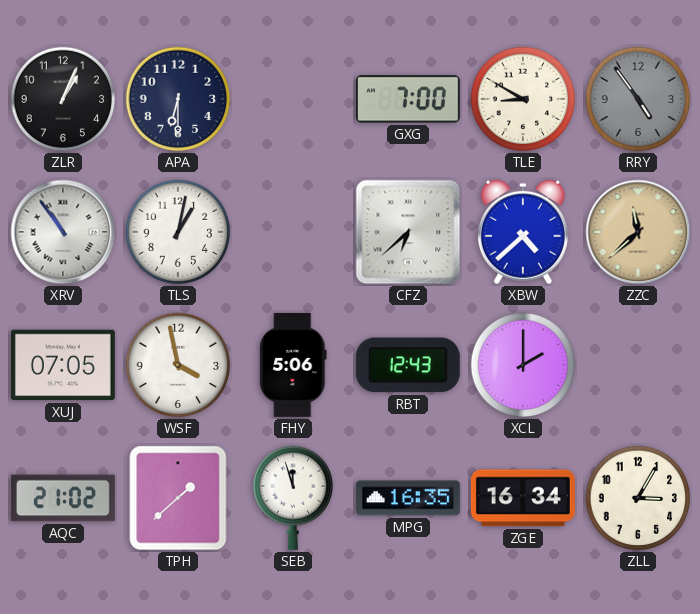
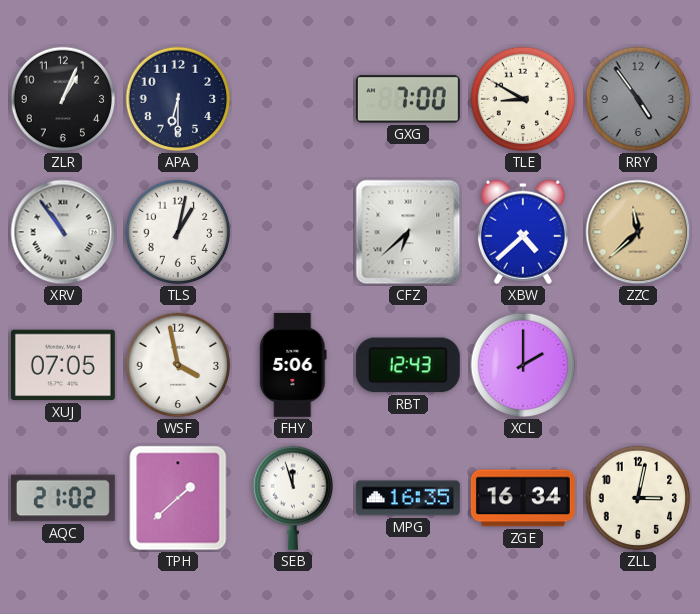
ZLL: 3:05 -> 3:02
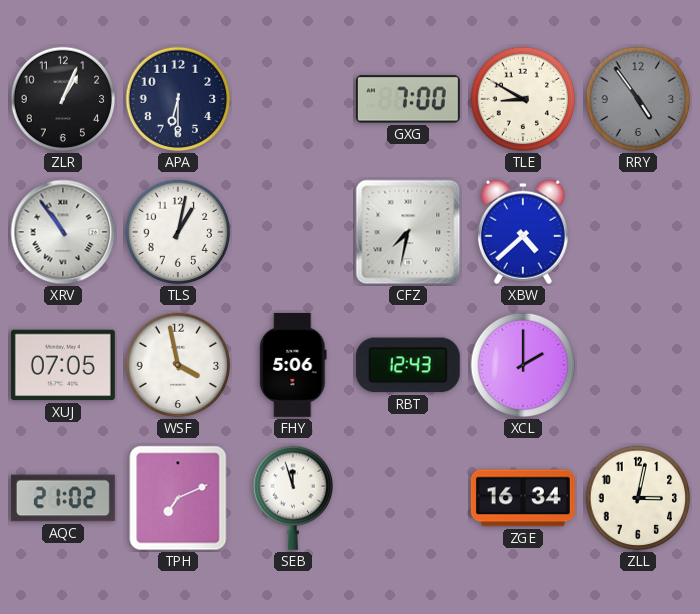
CFZ: 6:38 -> 7:32
ZZC: 11:38 -> none
TPH: 1:38 -> 7:11
MPG: 16:35 -> none
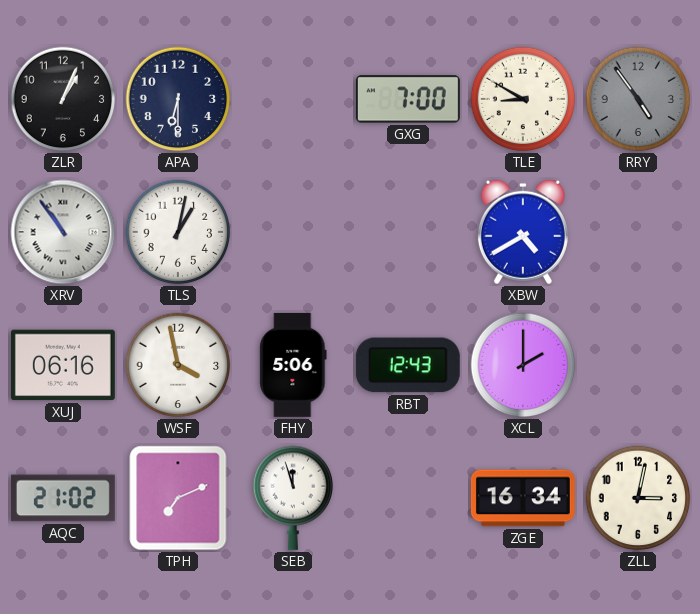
CFZ: 7:32 -> none
XBW: 4:38 -> 4:40
XUJ: 07:05 -> 06:16
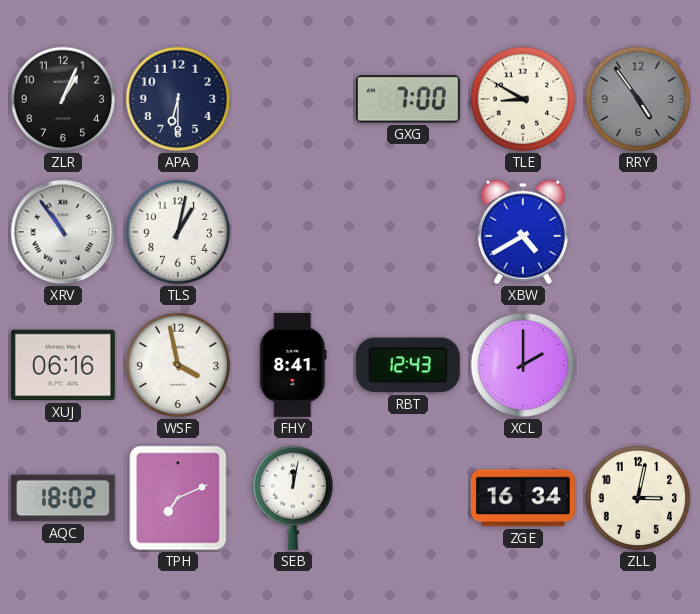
FHY: 5:06 -> 8:41
AQC: 21:02 -> 18:02
SEB: 11:57 -> 12:02
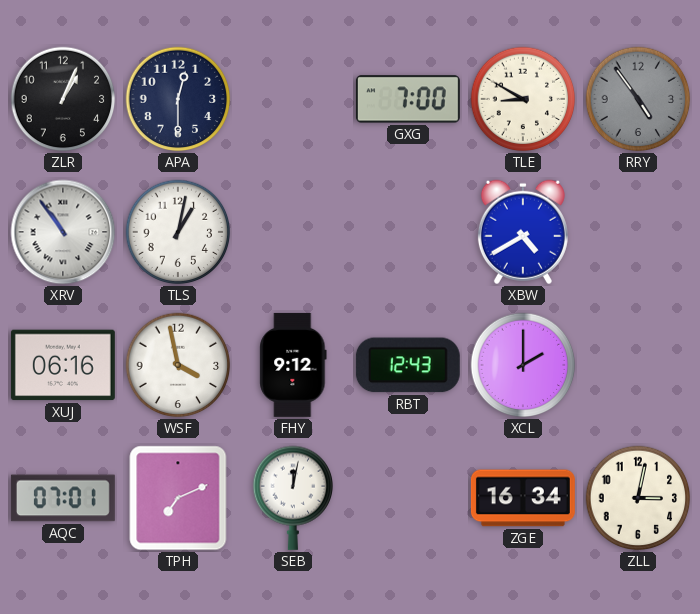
APA: 6:30 -> 12:30
FHY: 8:41 -> 9:12
AQC: 18:02 -> 07:01
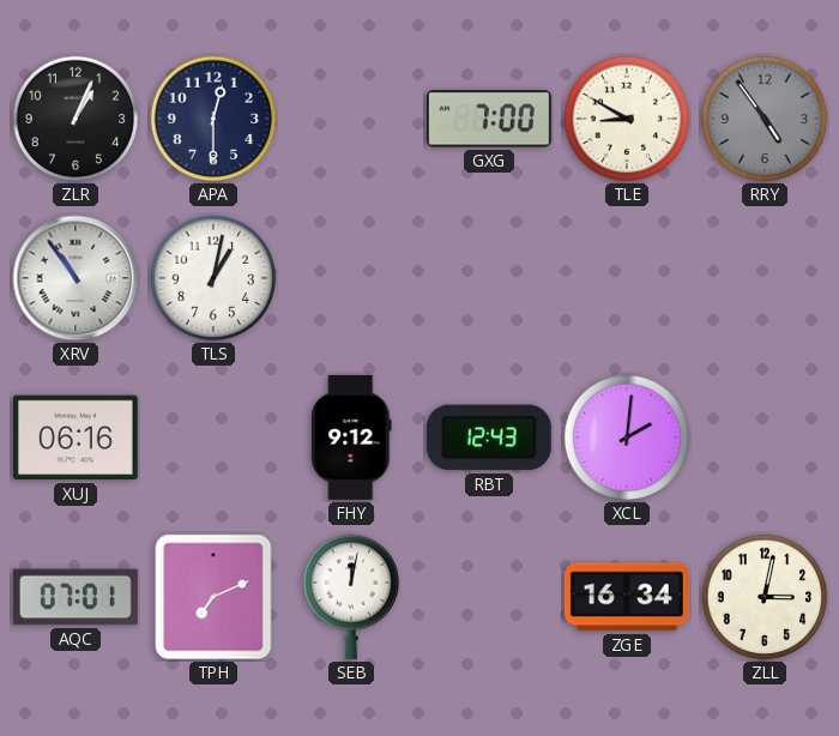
XBW: 4:40 -> none
WSF: 3:58 -> none
XCL: 2:00 -> 2:01
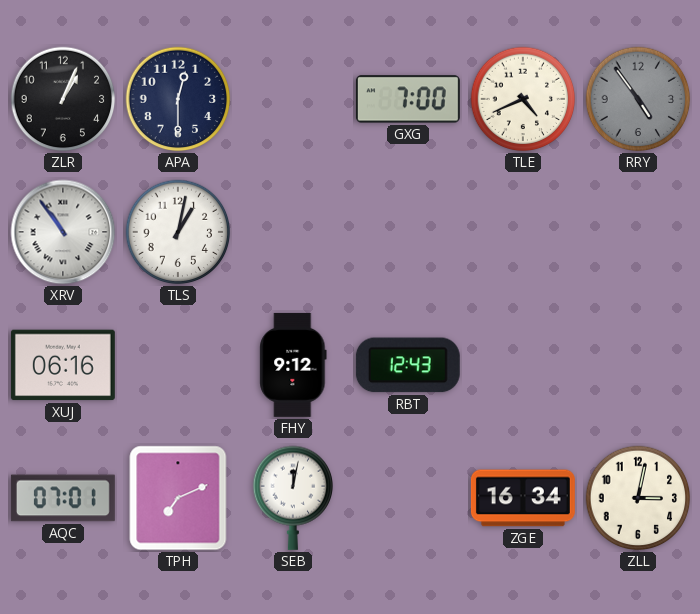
TLE: 8:50 -> 4:41
XCL: 2:01 -> none
